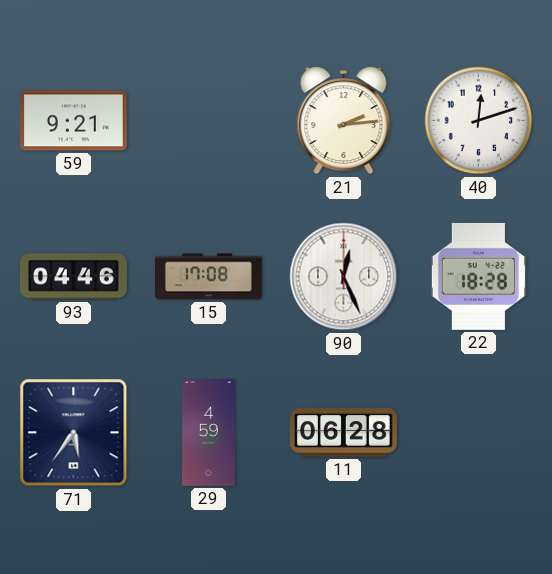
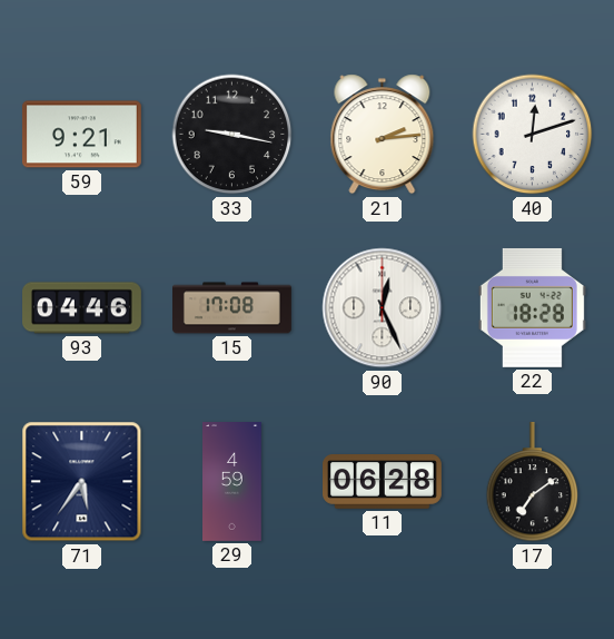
33: none -> 9:17
17: none -> 7:09
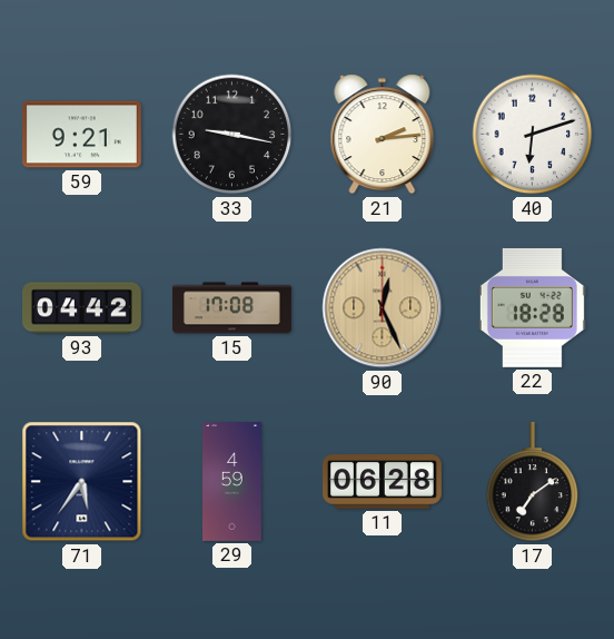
40: 12:12 -> 6:12
93: 04:46 -> 04:42
90 dial: white -> champagne
